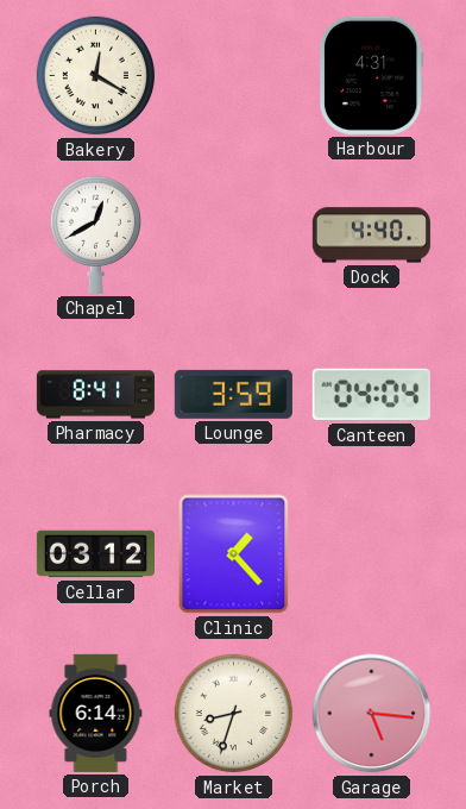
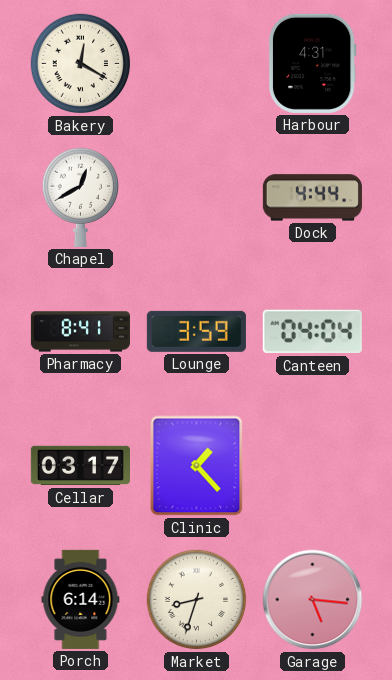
Dock: 4:40 -> 4:44
Cellar: 03:12 -> 03:17
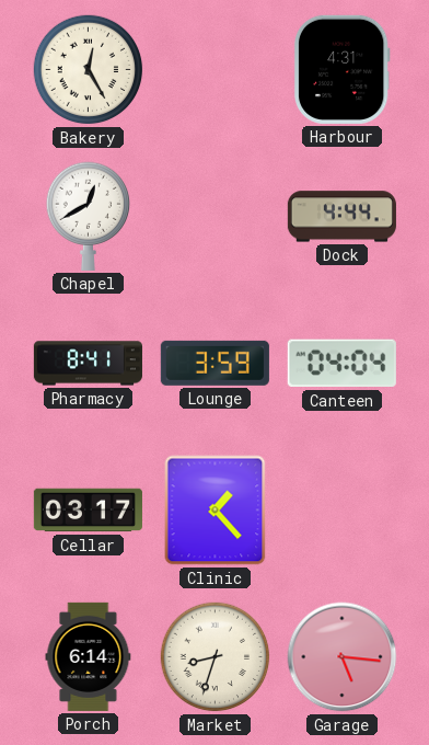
Bakery: 12:20 -> 12:25
